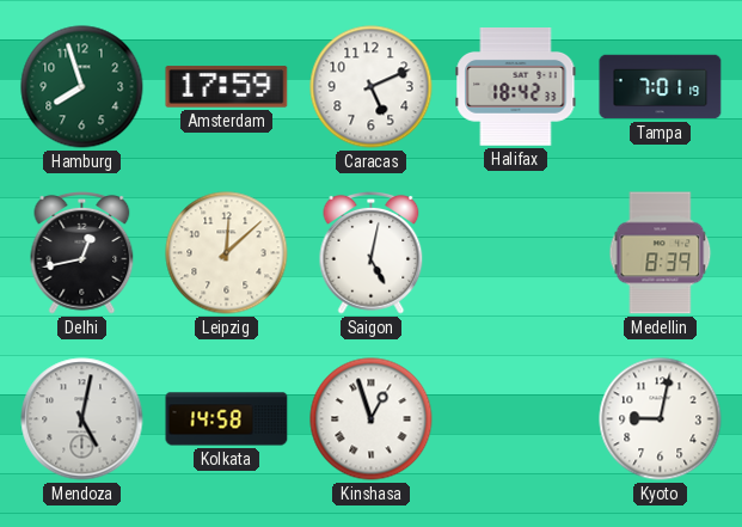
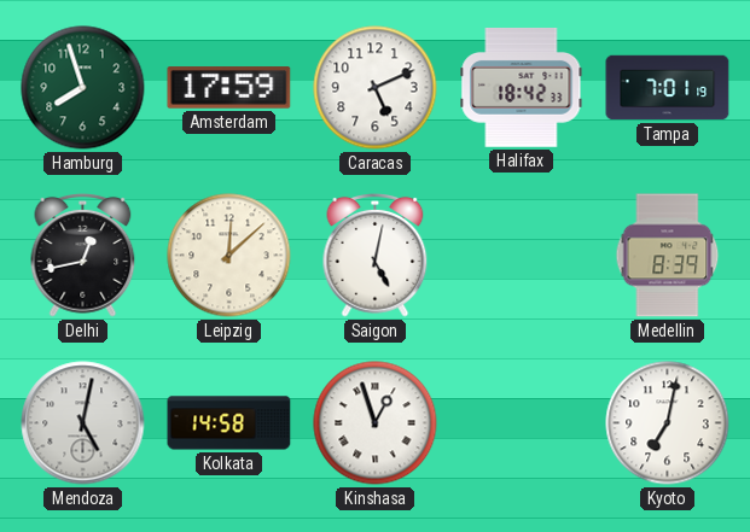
Kyoto: 9:02 -> 7:02
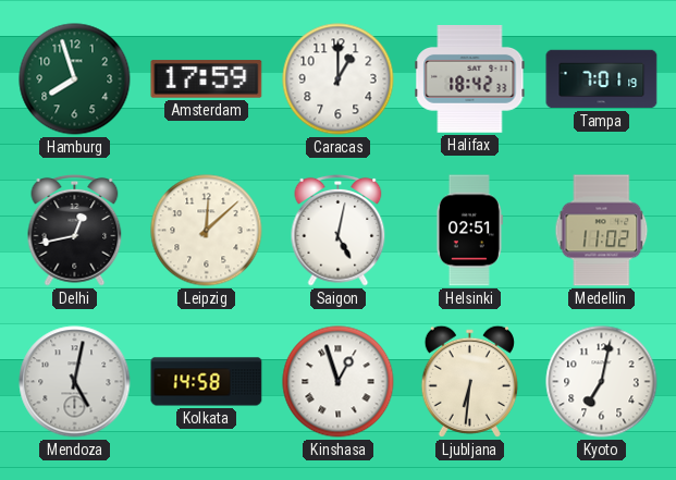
Caracas: 5:11 -> 1:00
Helsinki: none -> 02:51
Medellin: 8:39 -> 11:02
Ljubljana: none -> 6:31
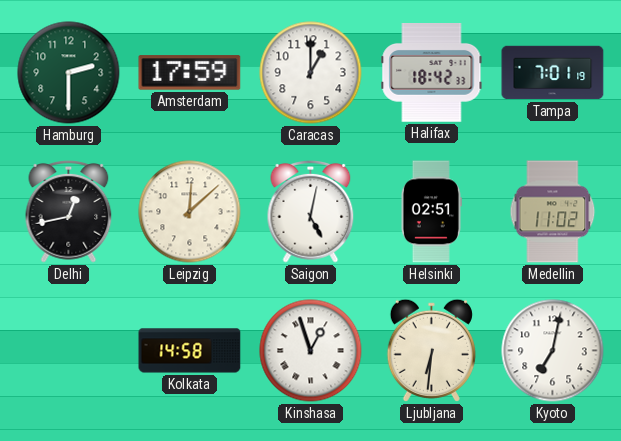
Hamburg: 7:57 -> 2:30
Mendoza: 5:02 -> none
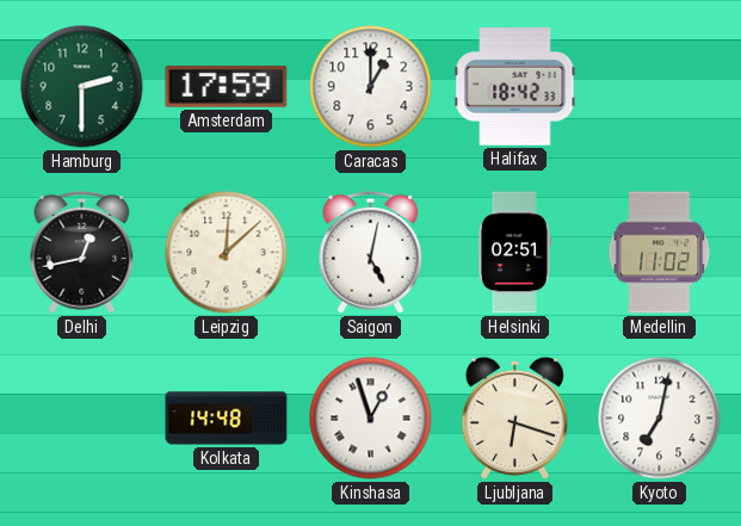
Tampa: 7:01 -> none
Kolkata: 14:58 -> 14:48
Ljubljana: 6:31 -> 6:18
